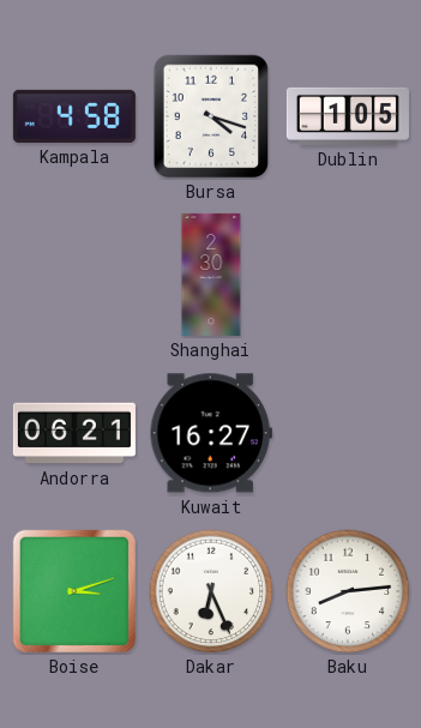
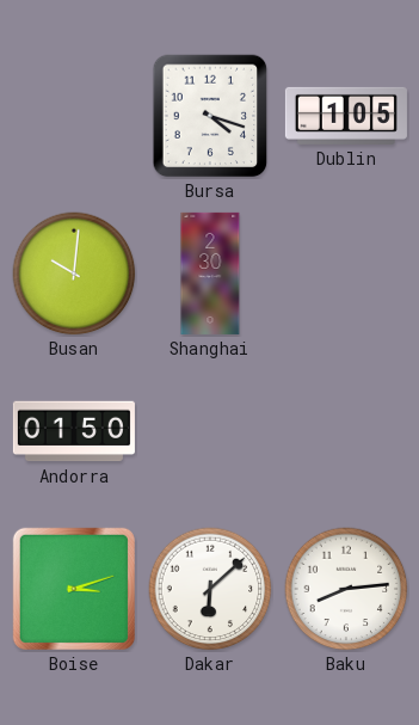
Kampala: 4:58 -> none
Busan: none -> 10:01
Andorra: 06:21 -> 01:50
Kuwait: 16:27 -> none
Dakar: 6:26 -> 6:08
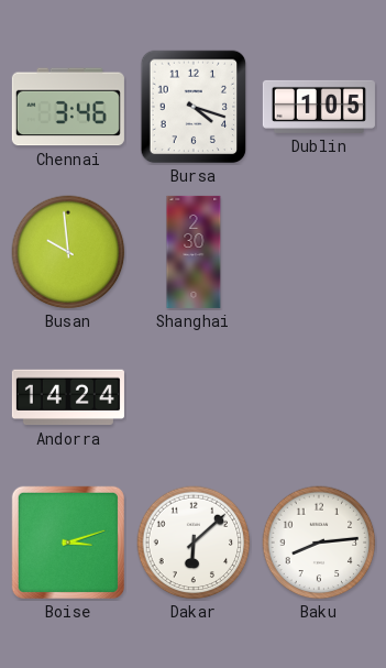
Chennai: none -> 3:46
Busan: 10:01 -> 9:59
Andorra: 01:50 -> 14:24
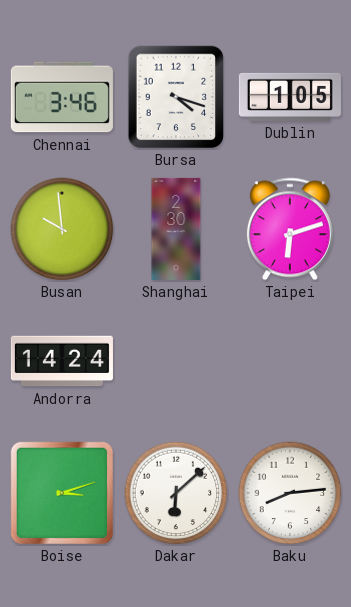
Taipei: none -> 6:12
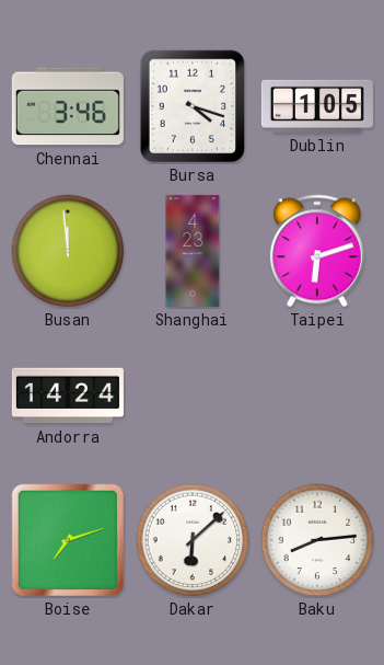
Busan: 9:59 -> 11:59
Shanghai: 2:30 -> 4:23
Boise: 3:12 -> 7:12
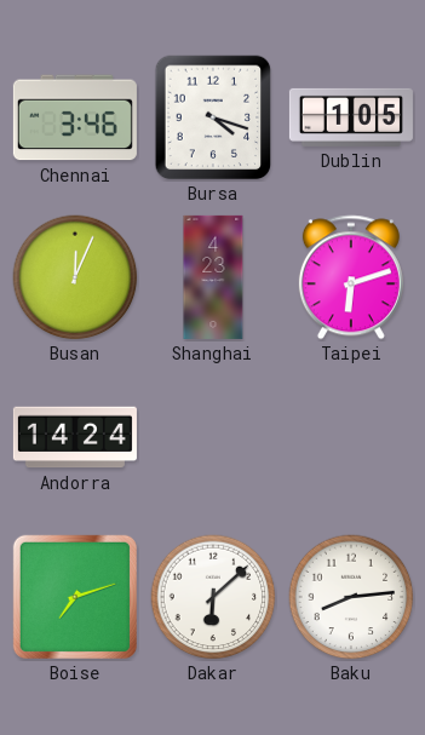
Busan: 11:59 -> 12:04
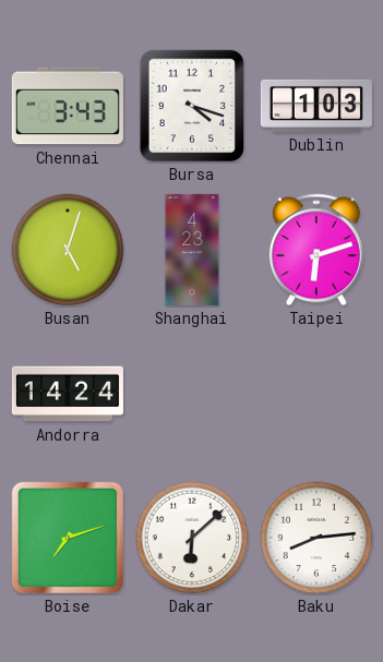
Chennai: 3:46 -> 3:43
Dublin: 1:05 -> 1:03
Busan: 12:04 -> 5:03
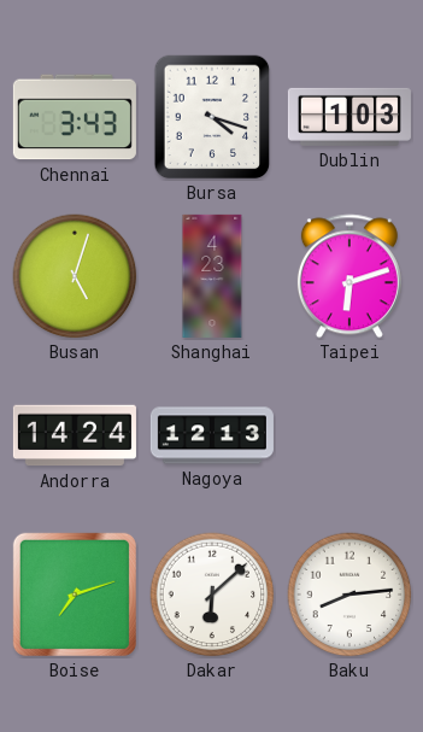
Nagoya: none -> 12:13
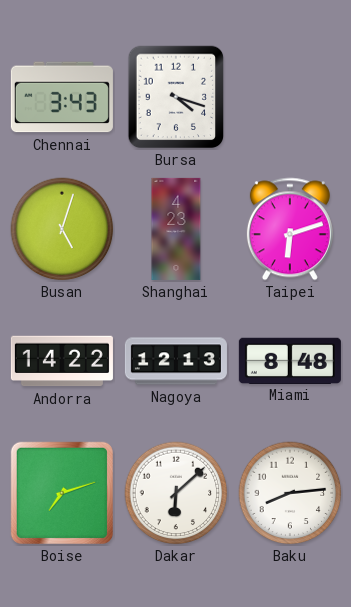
Dublin: 1:03 -> none
Andorra: 14:24 -> 14:22
Miami: none -> 8:48
